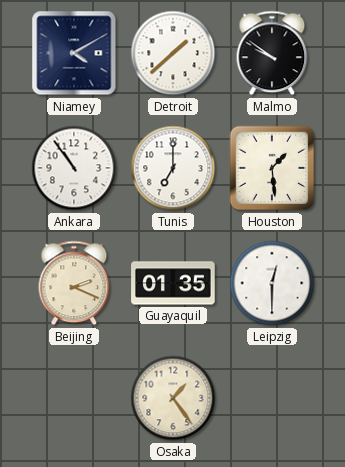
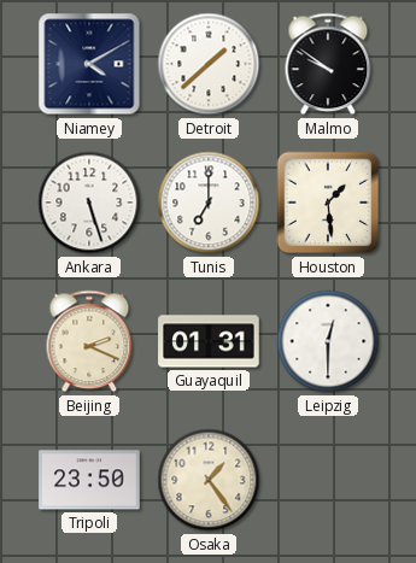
Ankara: 10:54 -> 5:27
Guayaquil: 01:35 -> 01:31
Tripoli: none -> 23:50
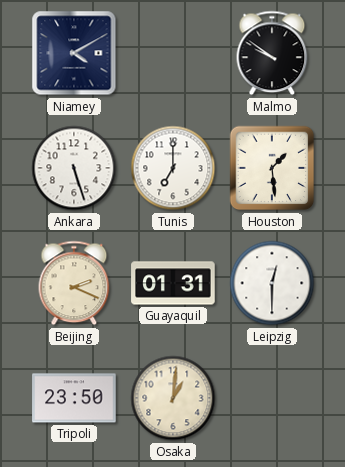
Detroit: 1:38 -> none
Osaka: 1:24 -> 1:01
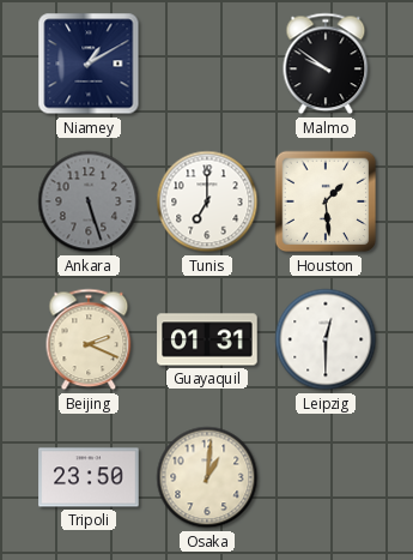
Niamey: 4:10 -> 1:10
Ankara dial: white -> grey
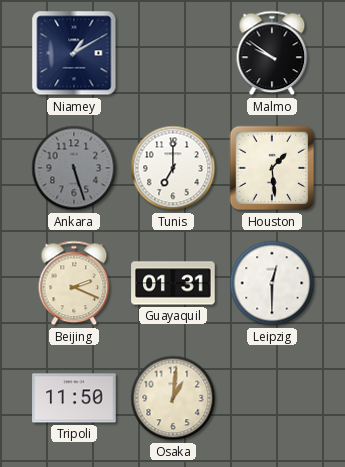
Tripoli: 23:50 -> 11:50
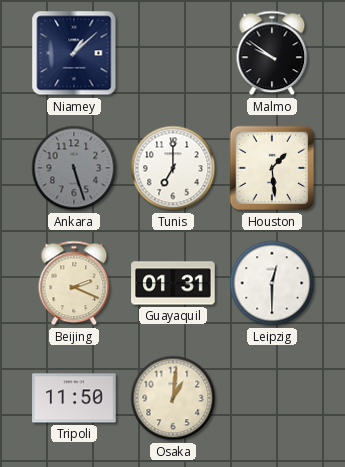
Niamey: 1:10 -> 1:08
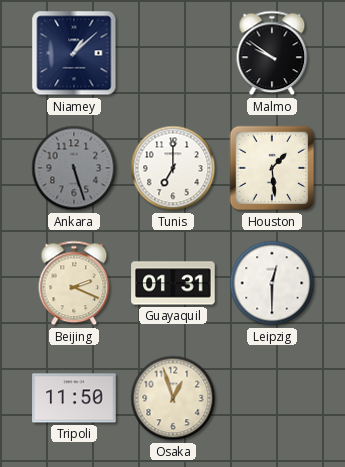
Osaka: 1:01 -> 12:57
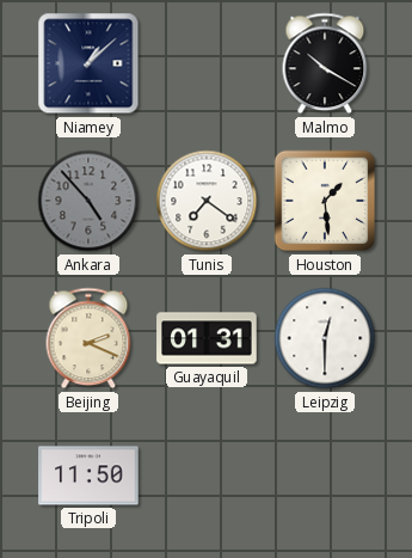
Malmo: 9:51 -> 10:20
Ankara: 5:27 -> 4:53
Tunis: 7:00 -> 7:21
Osaka: 12:57 -> none
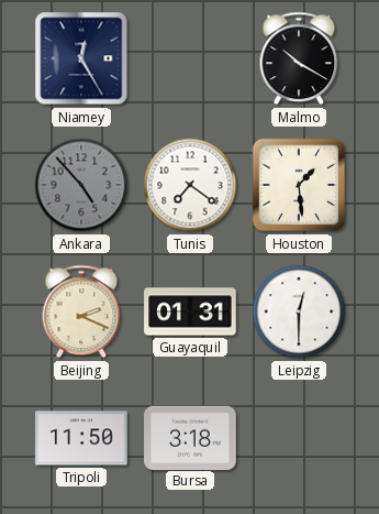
Niamey: 1:08 -> 12:25
Bursa: none -> 3:18
